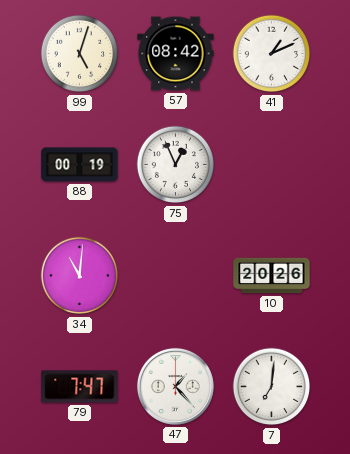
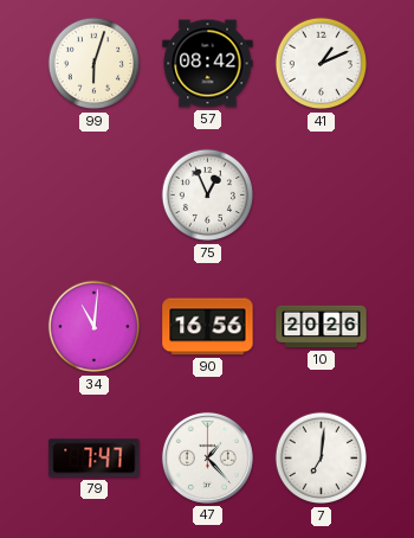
99: 5:03 -> 6:03
88: 00:19 -> none
90: none -> 16:56
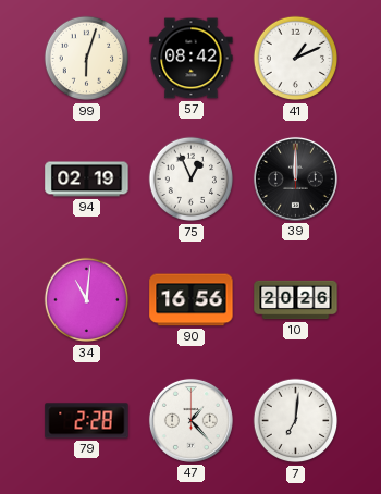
94: none -> 02:19
39: none -> 12:00
79: 7:47 -> 2:28
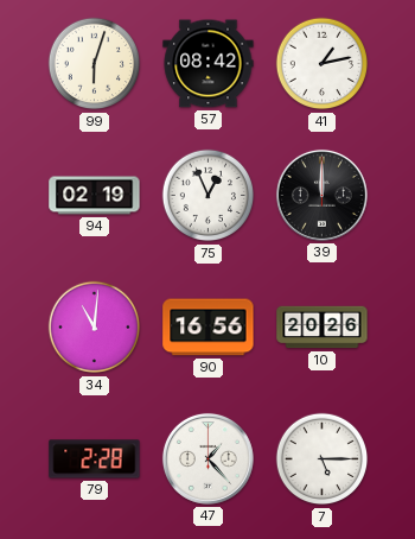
41: 1:11 -> 1:13
7: 7:01 -> 5:15
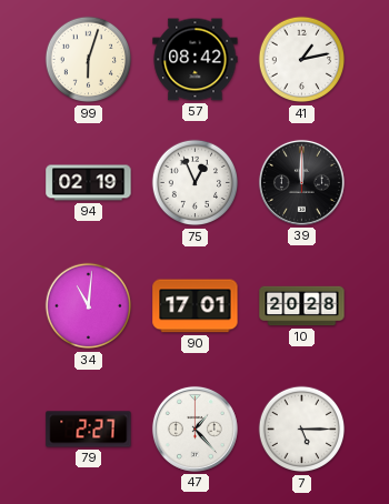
90: 16:56 -> 17:01
10: 20:26 -> 20:28
79: 2:28 -> 2:27
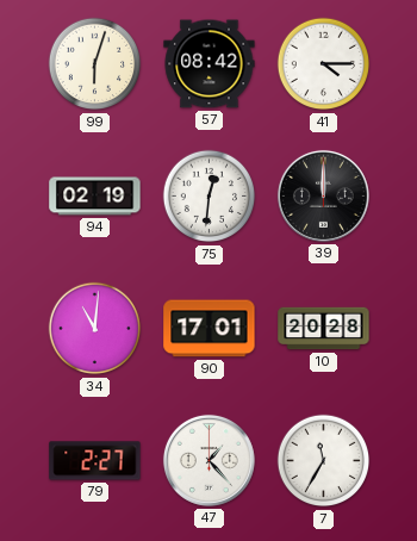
41: 1:13 -> 4:15
75: 12:56 -> 12:31
7: 5:15 -> 11:35
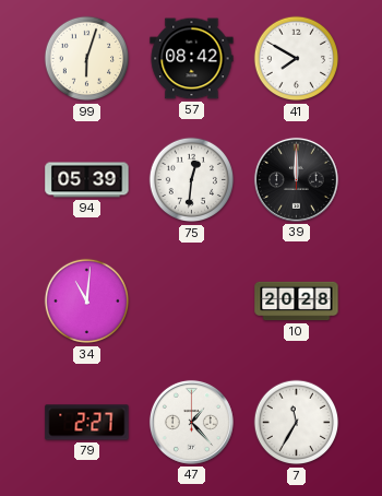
41: 4:15 -> 7:50
94: 02:19 -> 05:39
90: 17:01 -> none
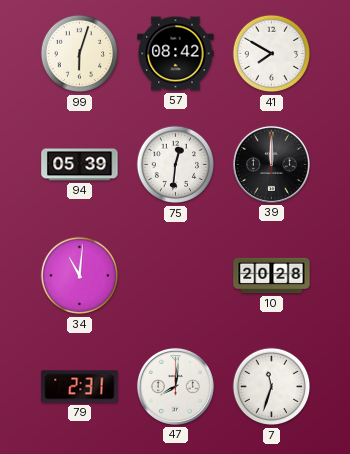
79: 2:27 -> 2:31
47: 1:23 -> 8:01
7: 11:35 -> 11:33
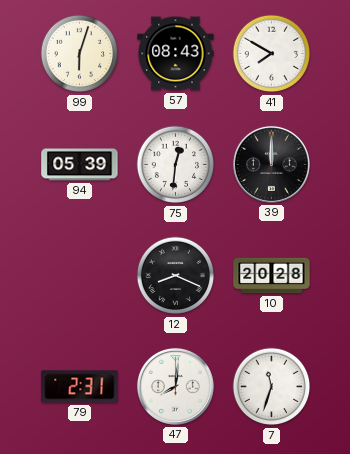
57: 08:42 -> 08:43
34: 11:01 -> none
12: none -> 8:19
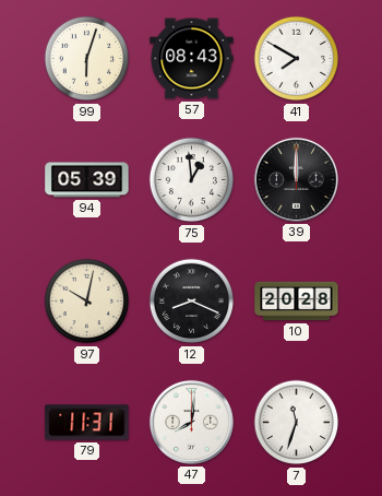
75: 12:31 -> 12:59
97: none -> 10:02
79: 2:31 -> 11:31
